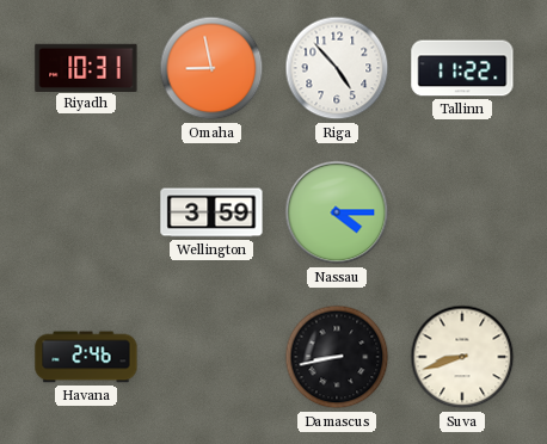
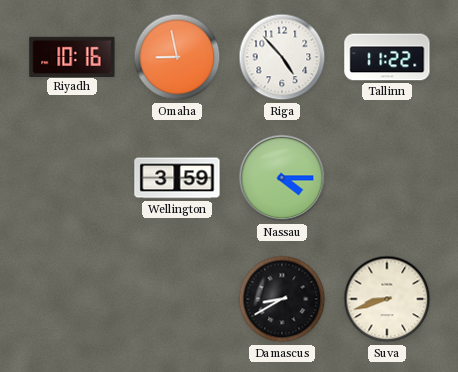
Riyadh: 10:31 -> 10:16
Havana: 2:46 -> none
Damascus: 8:43 -> 8:40
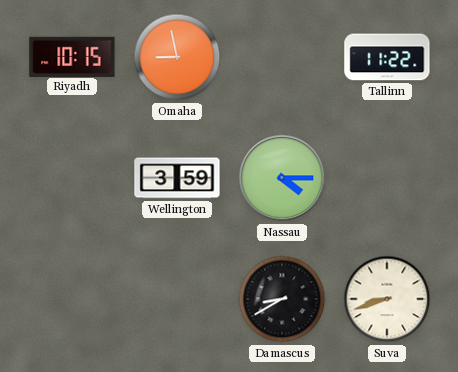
Riyadh: 10:16 -> 10:15
Riga: 4:53 -> none
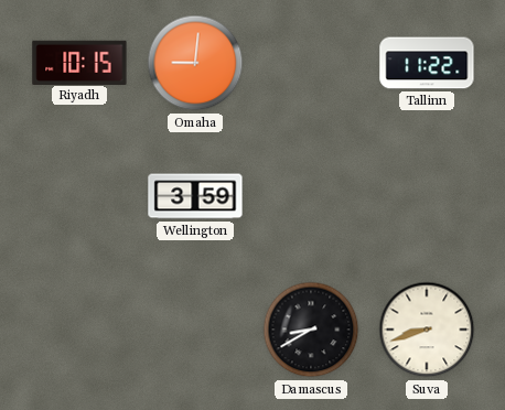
Omaha: 8:58 -> 9:01
Nassau: 4:15 -> none
